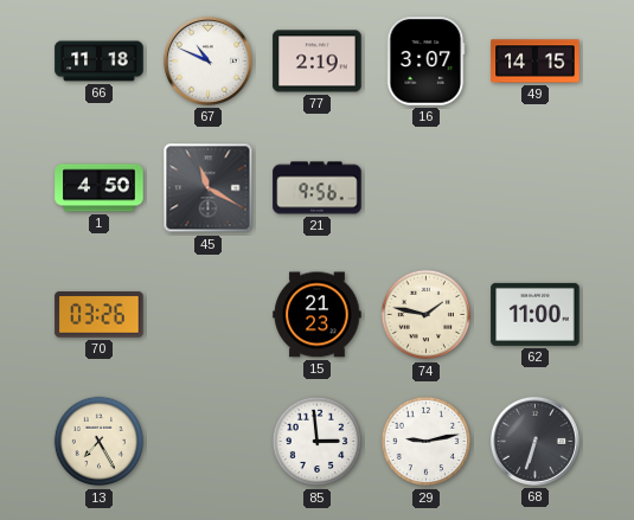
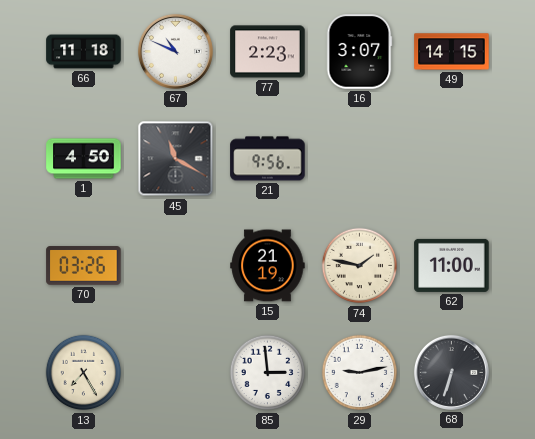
77: 2:19 -> 2:23
15: 21:23 -> 21:19
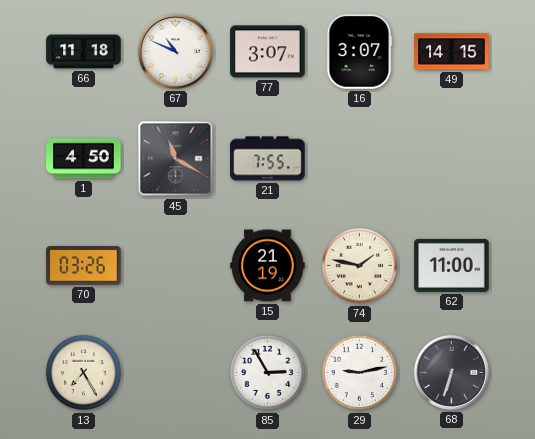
77: 2:23 -> 3:07
21: 9:56 -> 7:55
85: 2:59 -> 2:55
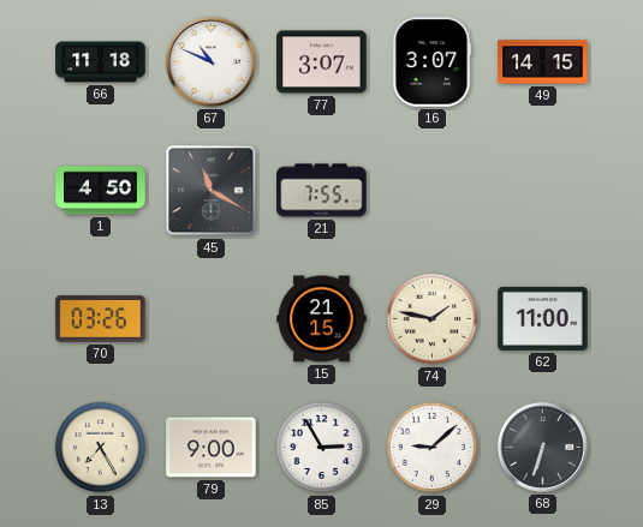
15: 21:19 -> 21:15
79: none -> 9:00
29: 9:13 -> 9:08
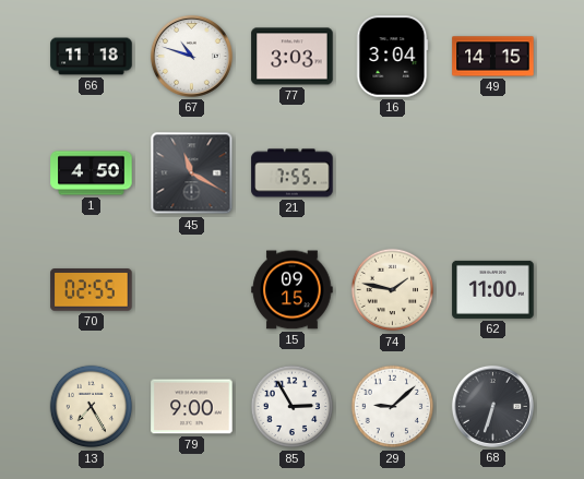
67: 10:49 -> 10:48
77: 3:07 -> 3:03
16: 3:07 -> 3:04
70: 03:26 -> 02:55
15: 21:15 -> 09:15
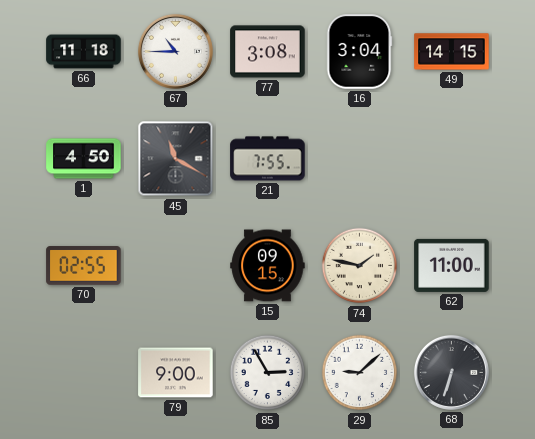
67: 10:48 -> 10:45
77: 3:03 -> 3:08
13: 7:25 -> none
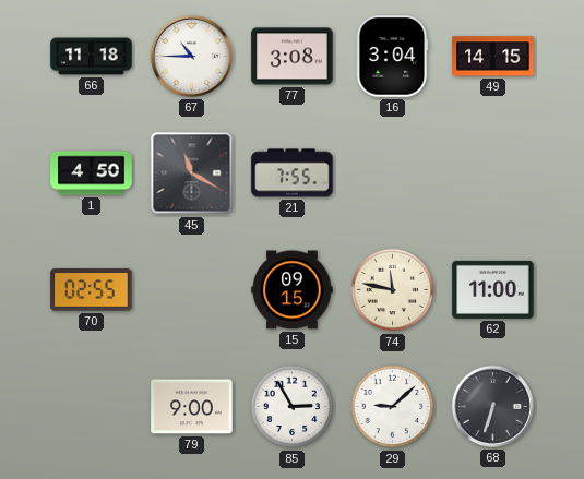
74: 1:47 -> 11:47
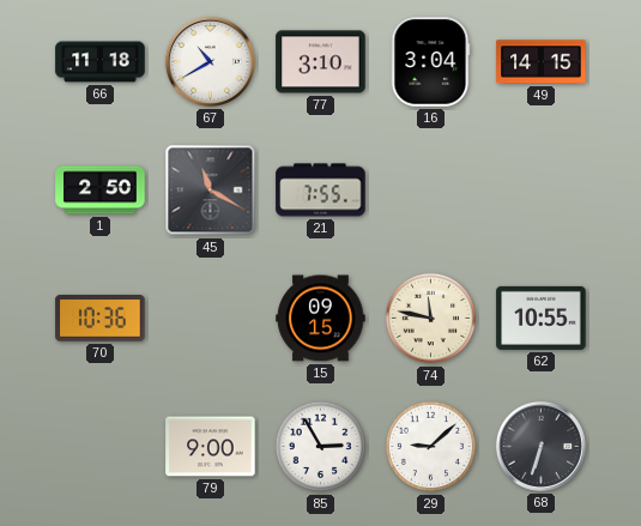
67: 10:45 -> 10:40
77: 3:08 -> 3:10
1: 4:50 -> 2:50
70: 02:55 -> 10:36
62: 11:00 -> 10:55
